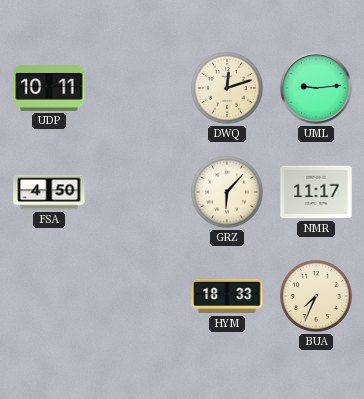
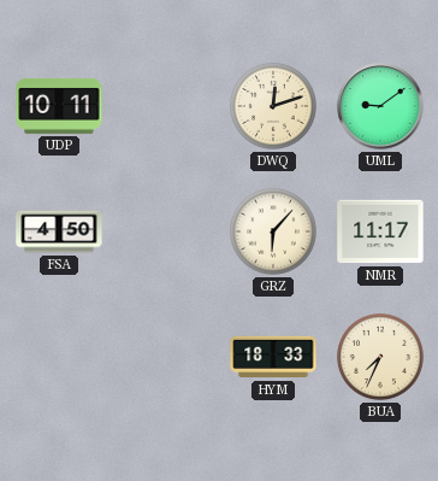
UML: 9:14 -> 9:09
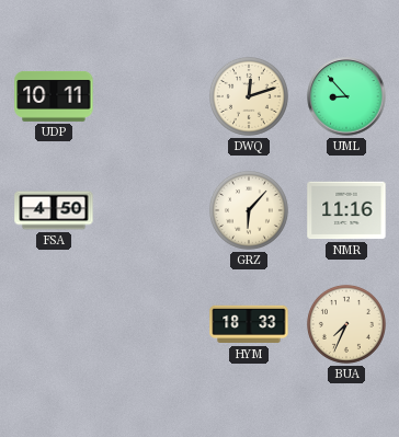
UML: 9:09 -> 8:53
NMR: 11:17 -> 11:16
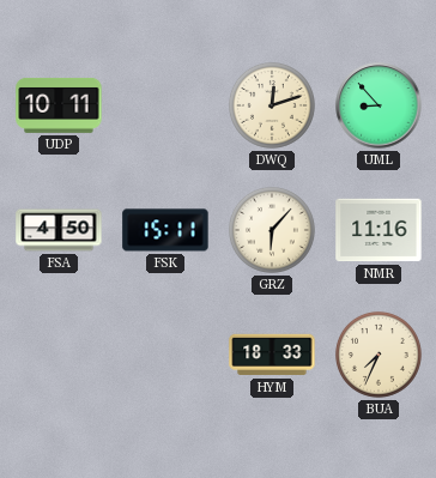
FSK: none -> 15:11
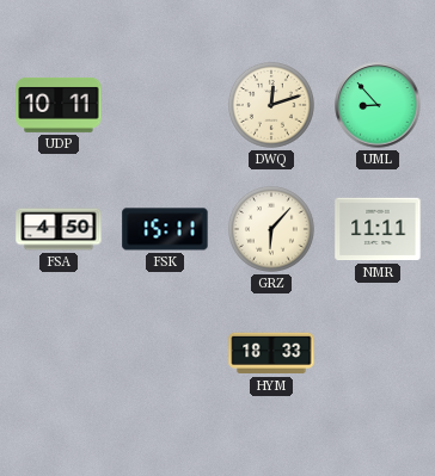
NMR: 11:16 -> 11:11
BUA: 7:34 -> none
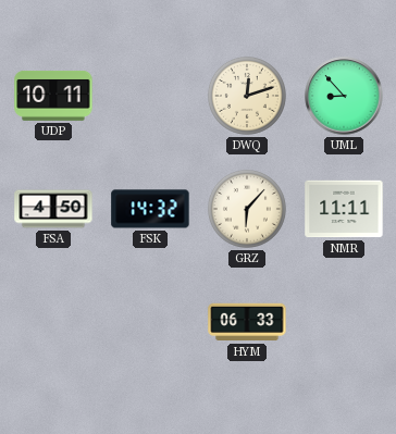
FSK: 15:11 -> 14:32
HYM: 18:33 -> 06:33
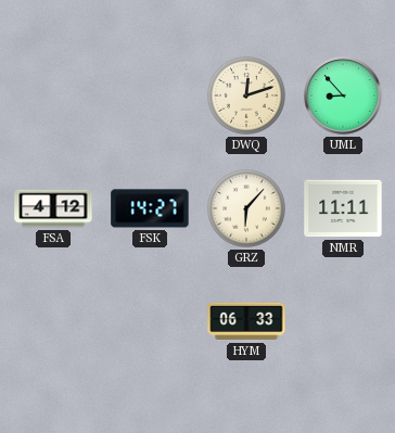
UDP: 10:11 -> none
FSA: 4:50 -> 4:12
FSK: 14:32 -> 14:27
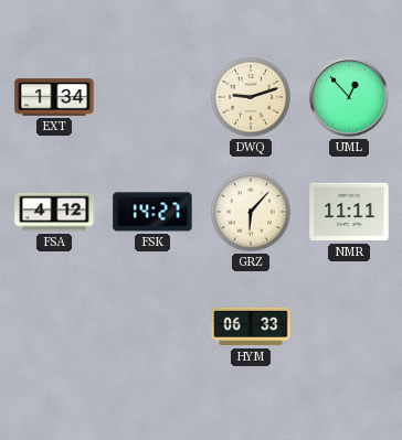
EXT: none -> 1:34
DWQ: 12:12 -> 9:12
UML: 8:53 -> 12:53
